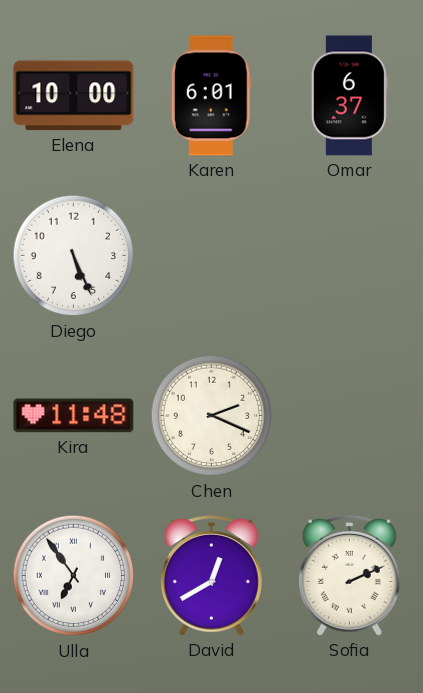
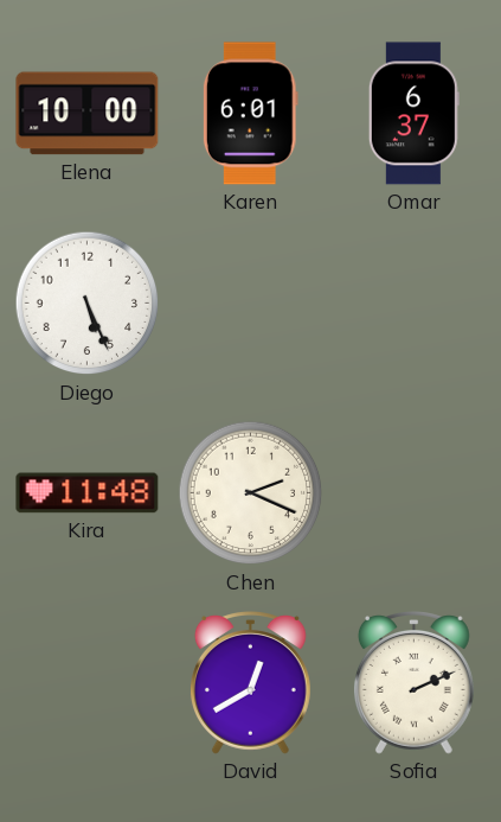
Ulla: 6:54 -> none
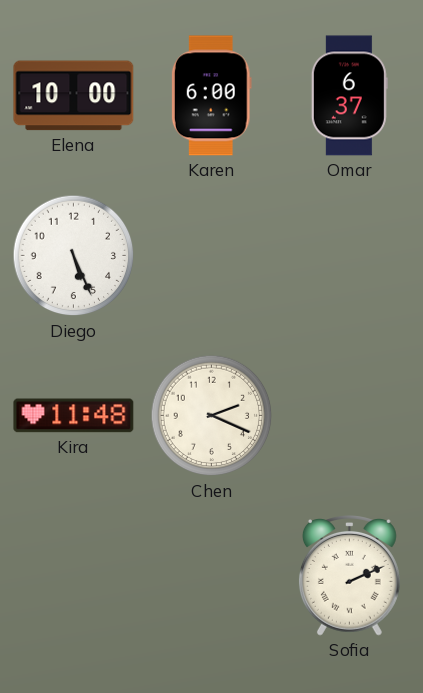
Karen: 6:01 -> 6:00
David: 12:40 -> none
